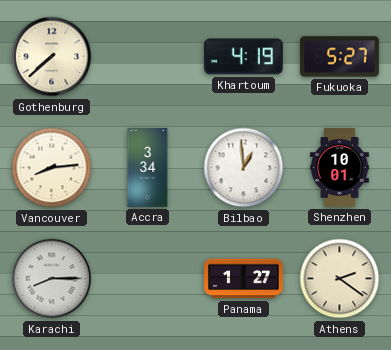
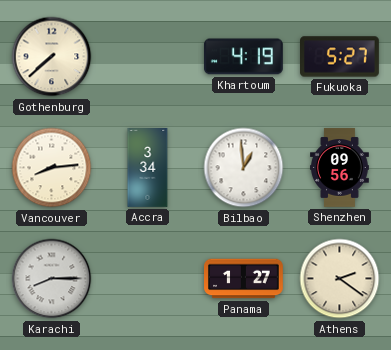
Shenzhen: 10:01 -> 09:56
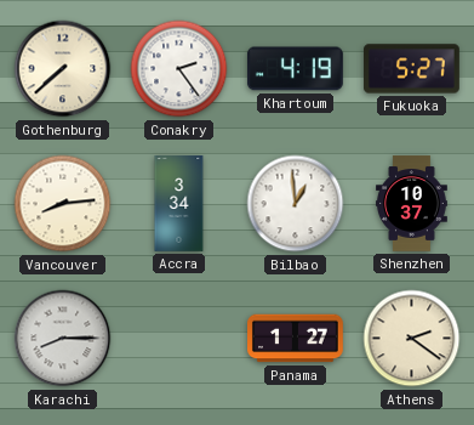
Conakry: none -> 2:24
Shenzhen: 09:56 -> 10:37
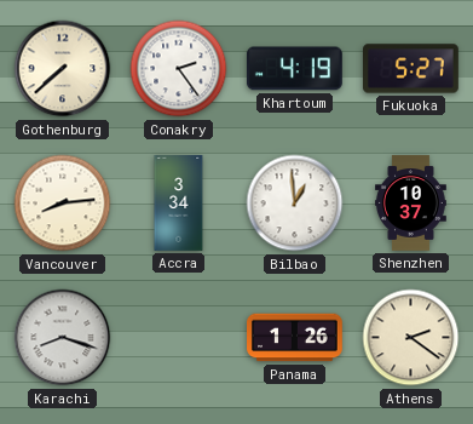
Karachi: 8:15 -> 8:18
Panama: 1:27 -> 1:26
